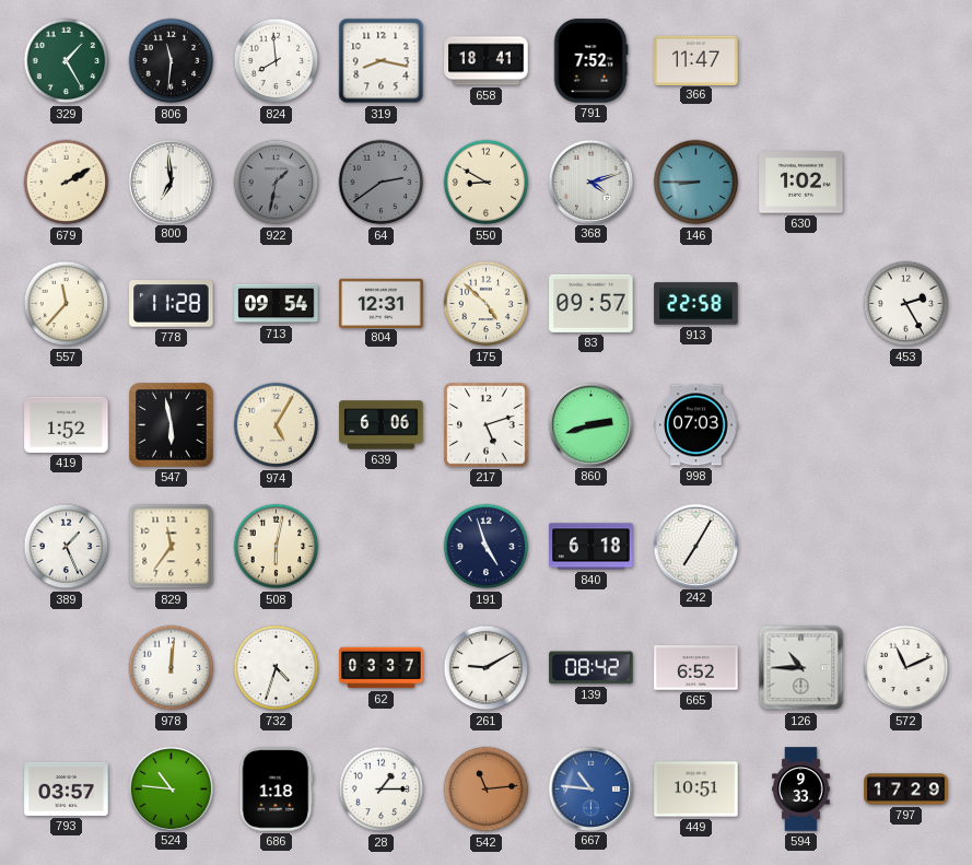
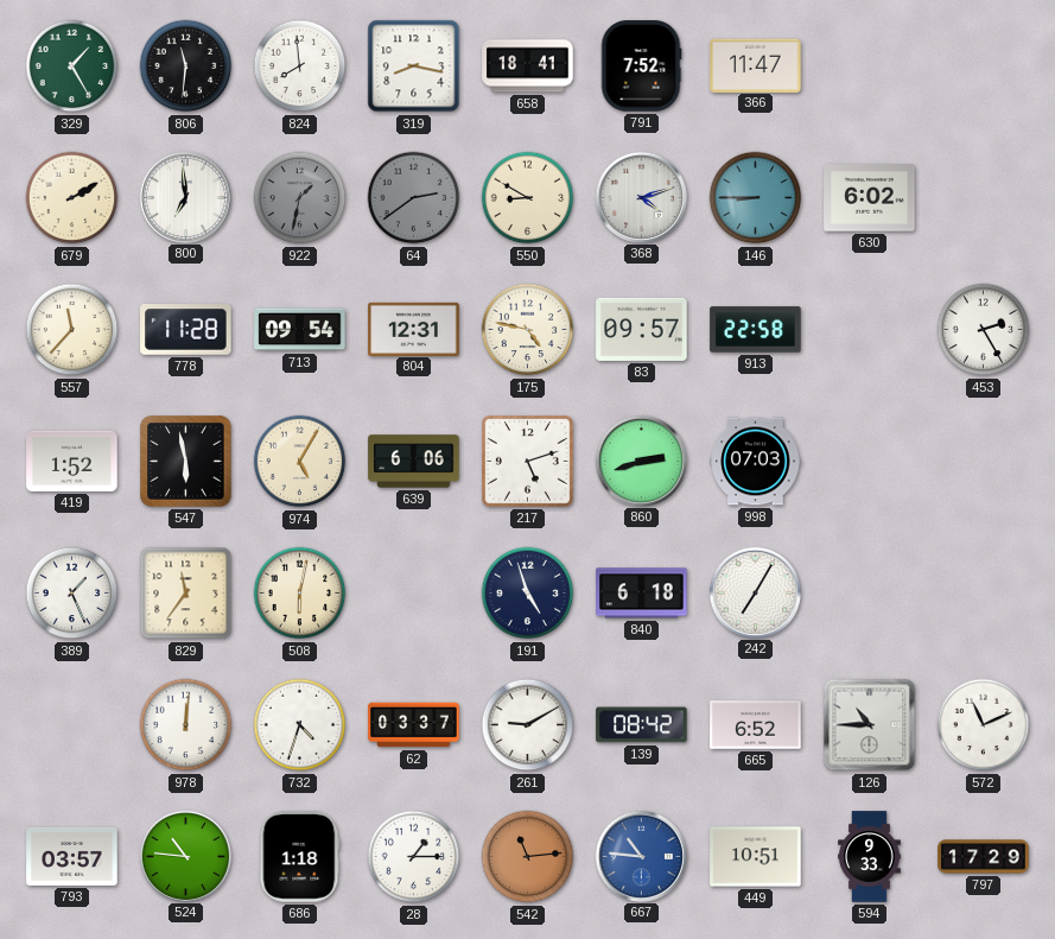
630: 1:02 -> 6:02
175: 4:52 -> 4:47
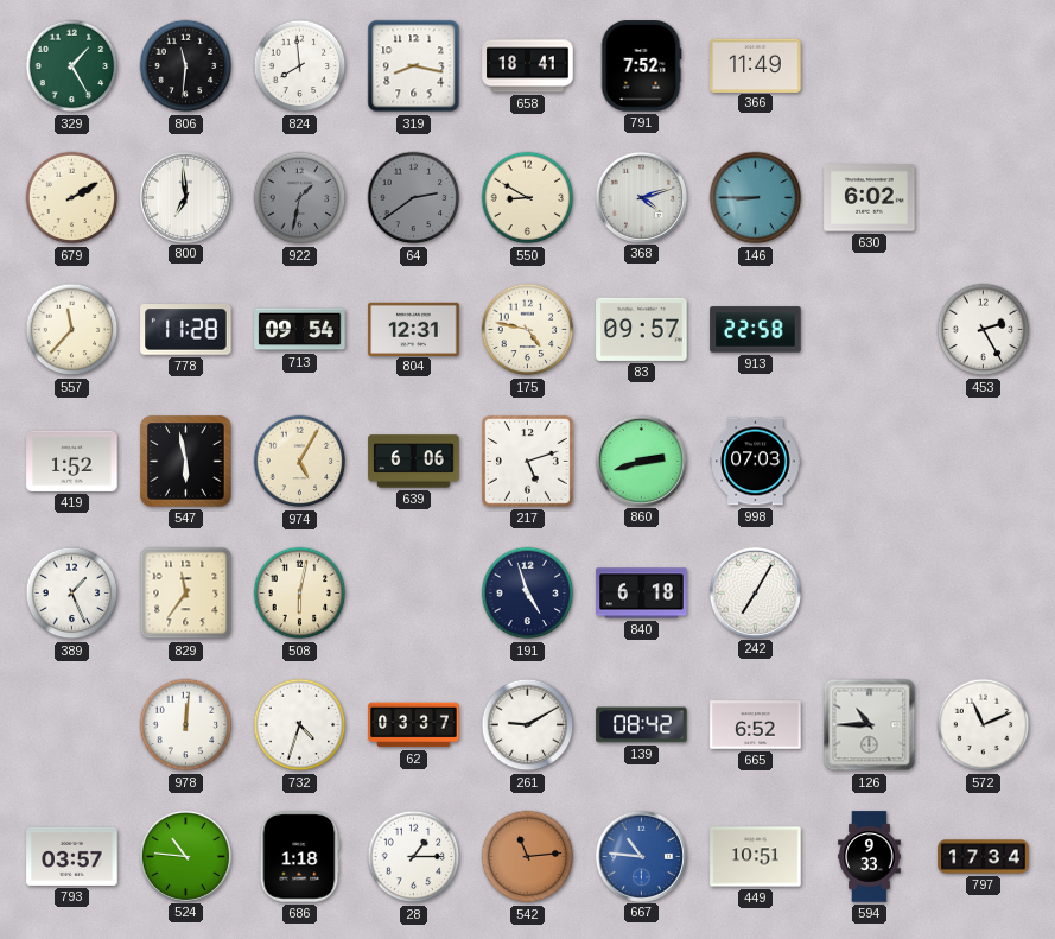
366: 11:47 -> 11:49
797: 17:29 -> 17:34
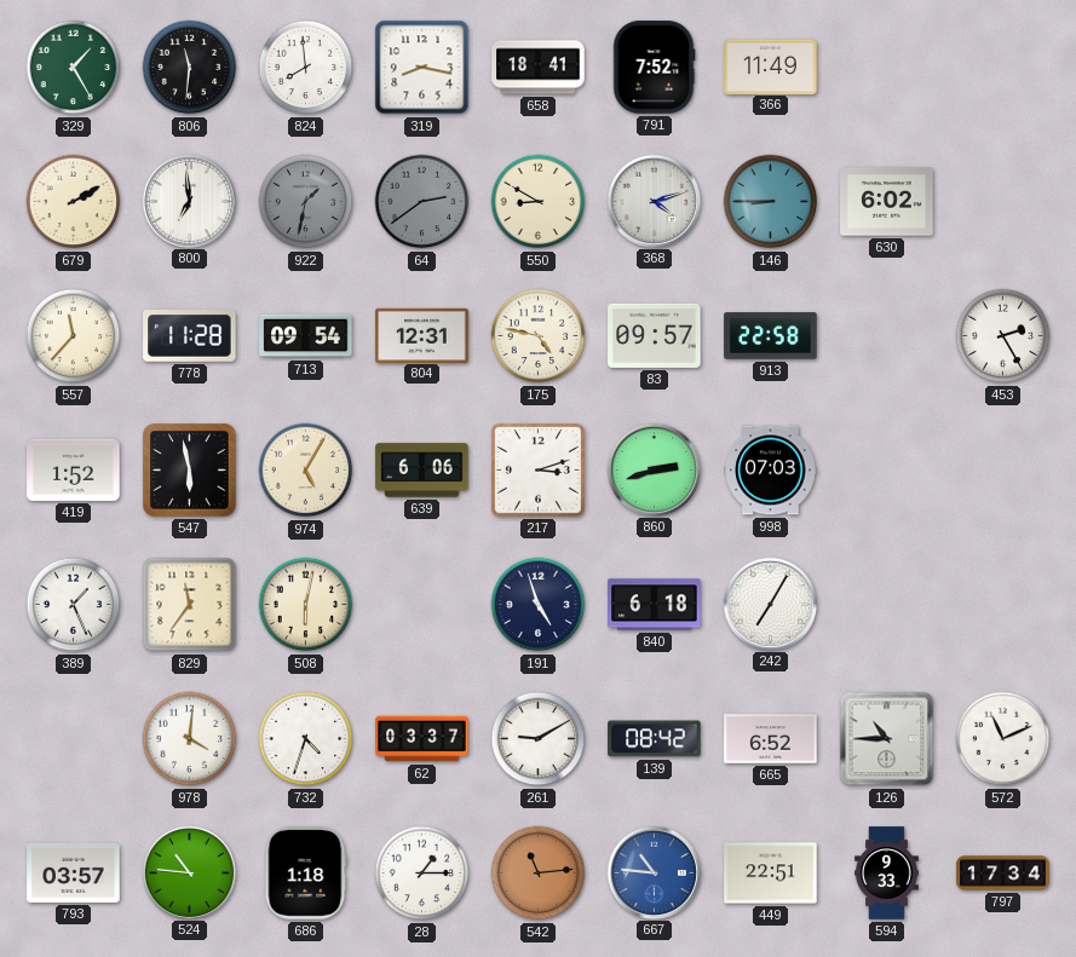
217: 5:12 -> 3:12
978: 12:01 -> 4:01
449: 10:51 -> 22:51
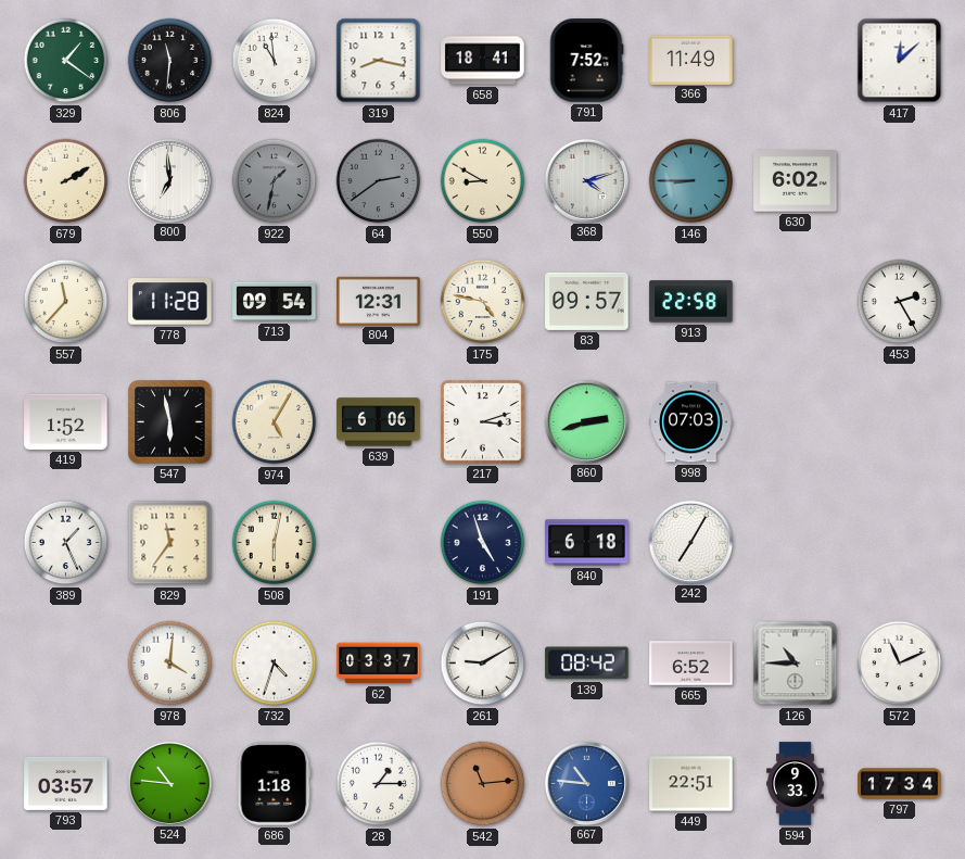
329: 1:25 -> 1:21
824: 7:59 -> 10:59
417: none -> 12:08
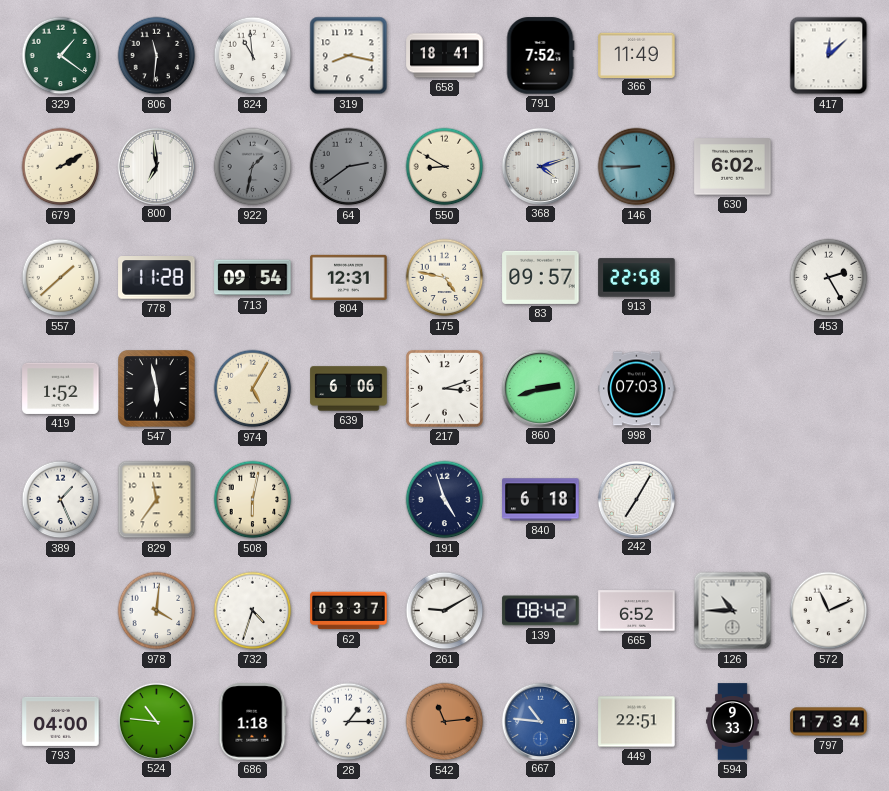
557: 11:37 -> 1:38
793: 03:57 -> 04:00
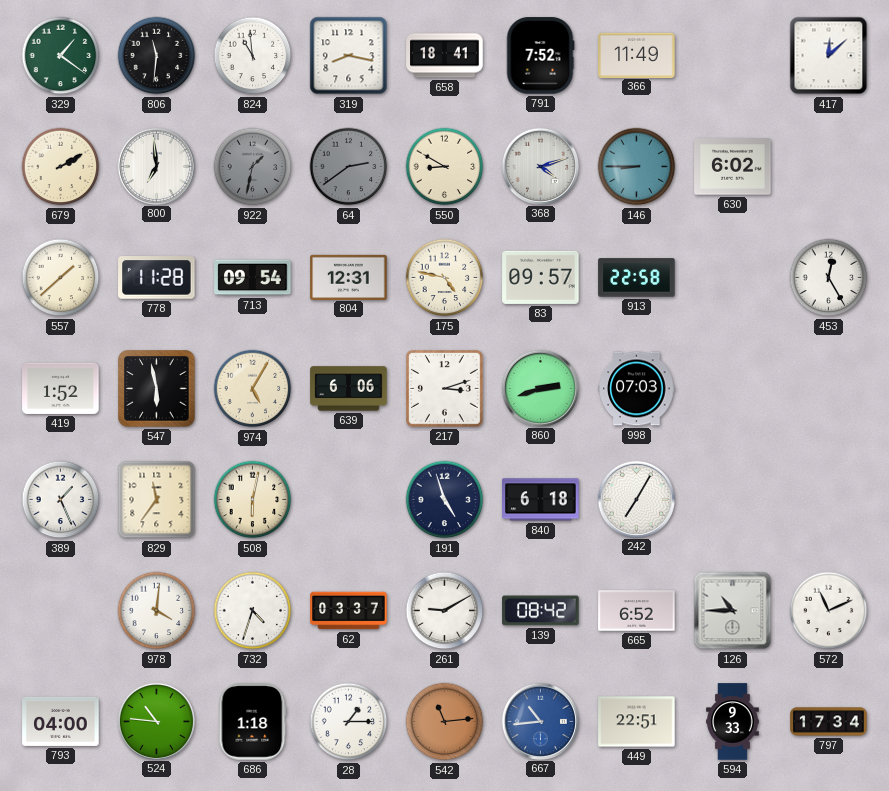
453: 2:25 -> 12:25
667: 10:46 -> 10:44
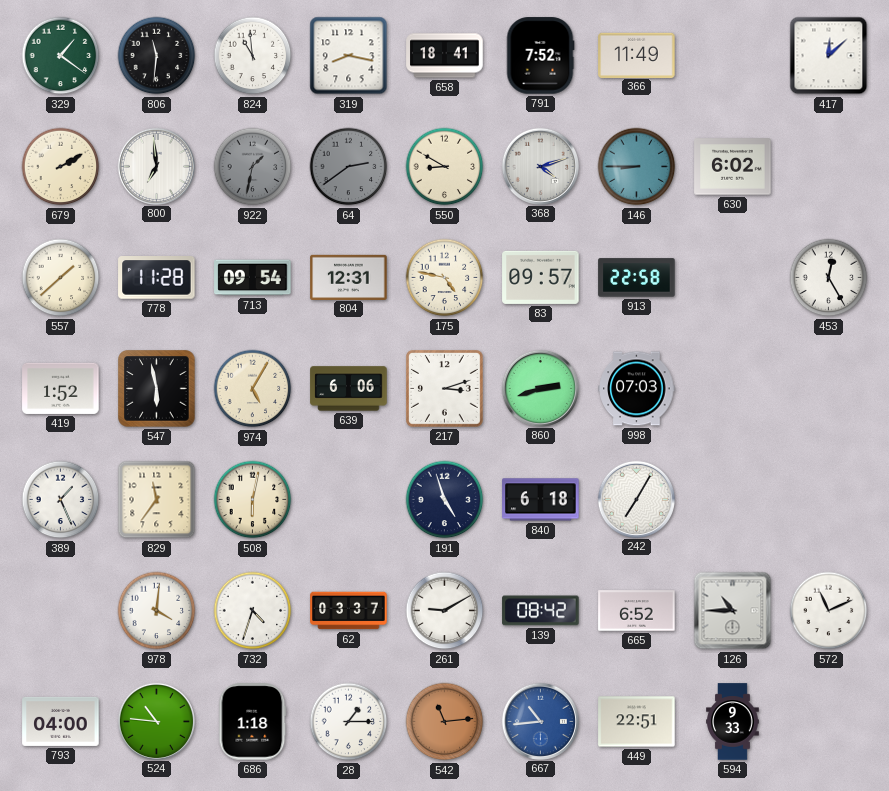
797: 17:34 -> none
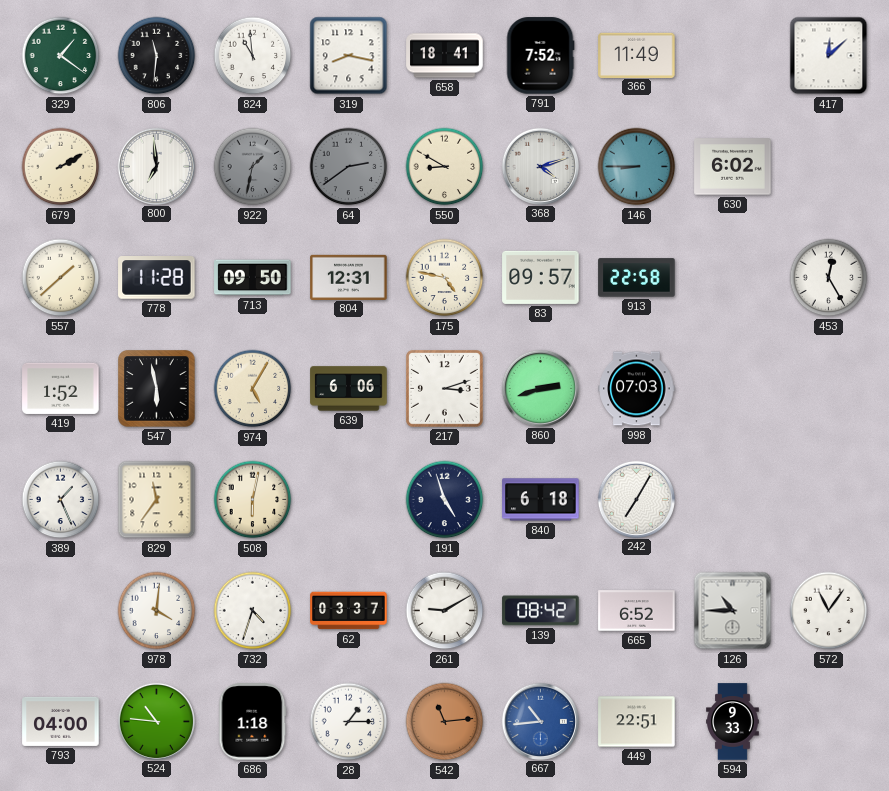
713: 09:54 -> 09:50
572: 11:11 -> 11:06
